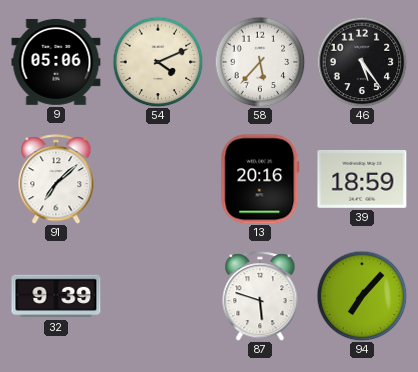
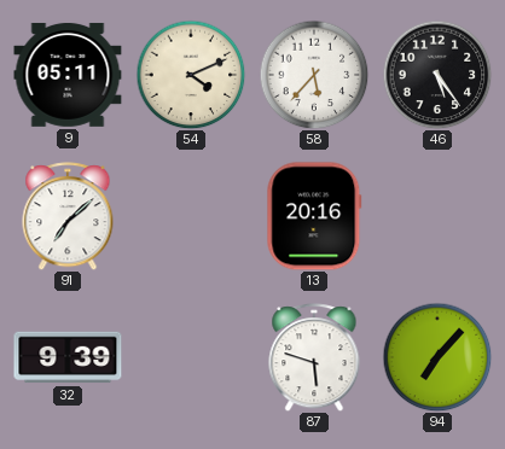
9: 05:06 -> 05:11
39: 18:59 -> none
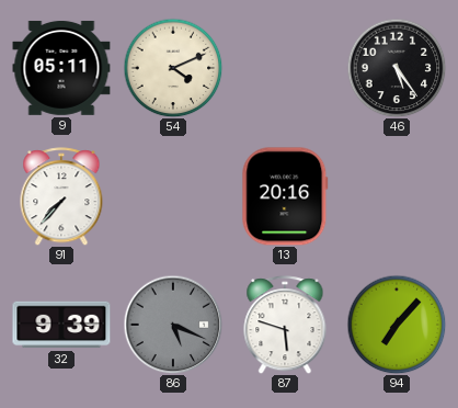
58: 5:37 -> none
91: 7:08 -> 7:37
86: none -> 5:19
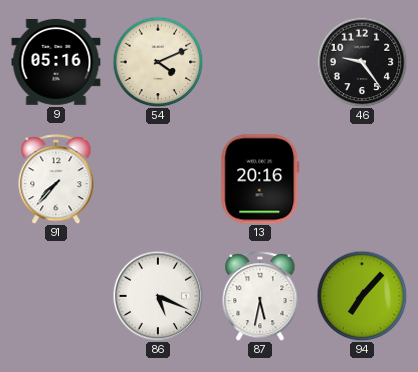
9: 05:11 -> 05:16
46: 5:24 -> 9:24
32: 9:39 -> none
86 dial: grey -> white
87: 5:48 -> 5:32
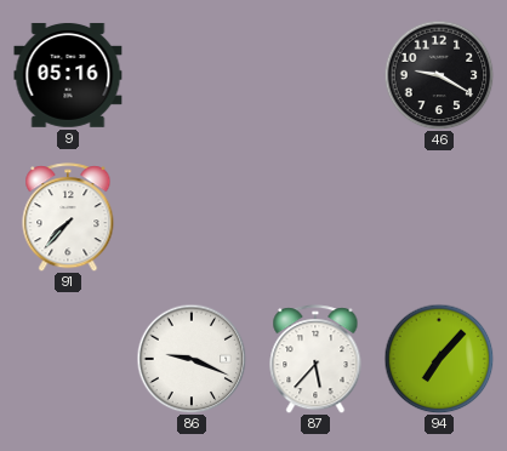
54: 4:11 -> none
46: 9:24 -> 9:20
13: 20:16 -> none
86: 5:19 -> 9:19
87: 5:32 -> 5:37
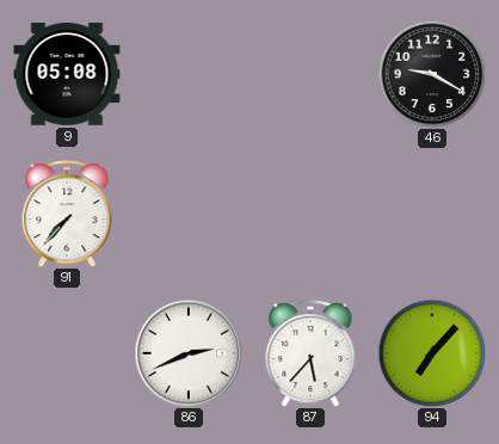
9: 05:16 -> 05:08
86: 9:19 -> 2:41
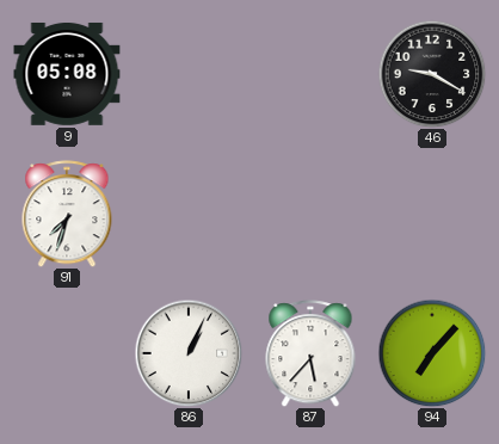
91: 7:37 -> 7:33
86: 2:41 -> 1:04
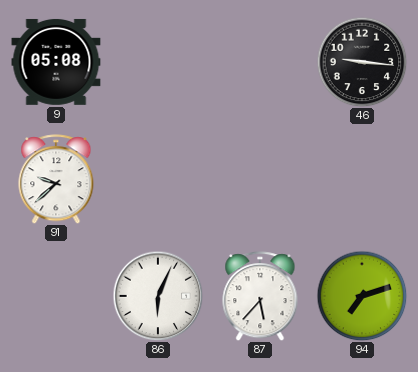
46: 9:20 -> 9:16
91: 7:33 -> 9:38
86: 1:04 -> 6:04
94: 7:07 -> 7:12
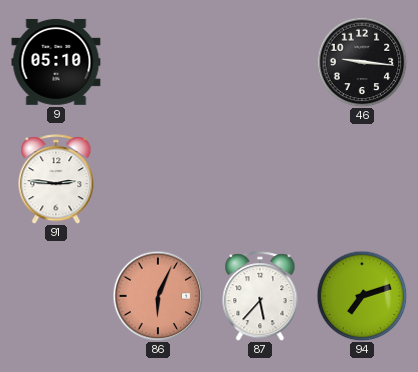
9: 05:08 -> 05:10
91: 9:38 -> 2:46
86 dial: white -> salmon
